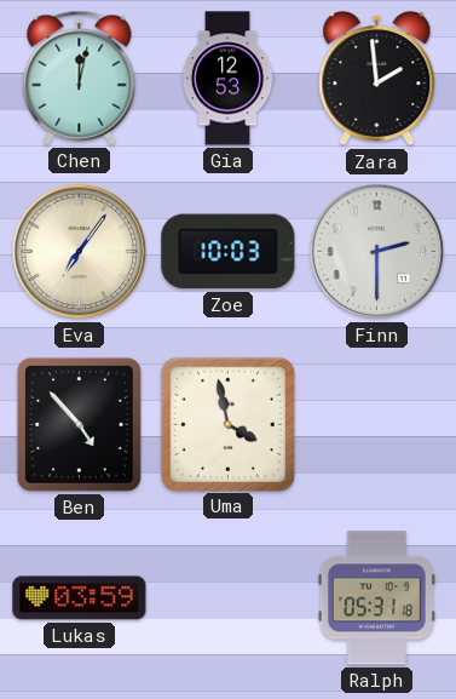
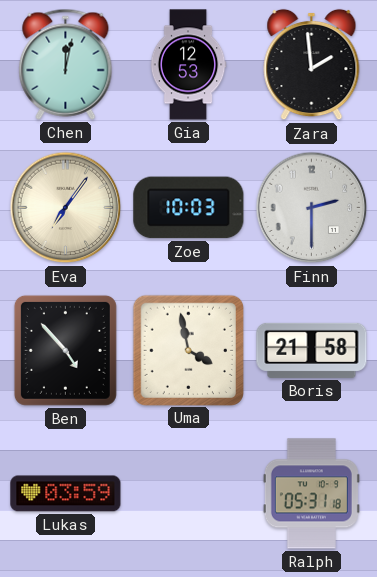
Boris: none -> 21:58
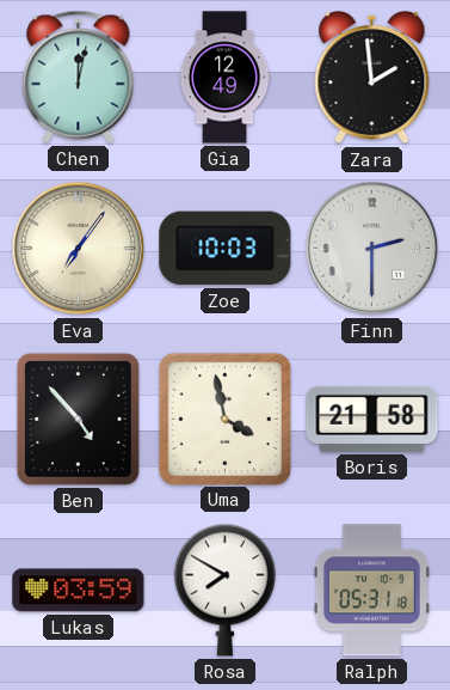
Gia: 12:53 -> 12:49
Rosa: none -> 7:50
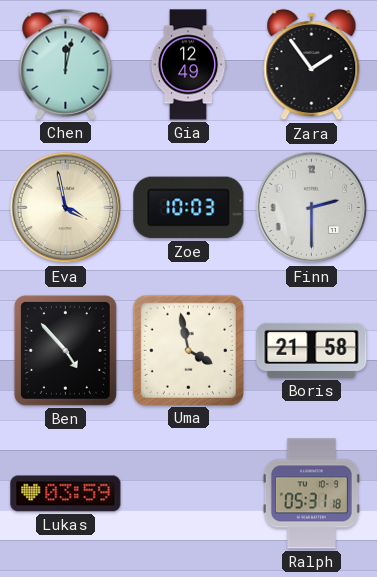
Zara: 1:59 -> 1:54
Eva: 7:06 -> 3:58
Rosa: 7:50 -> none
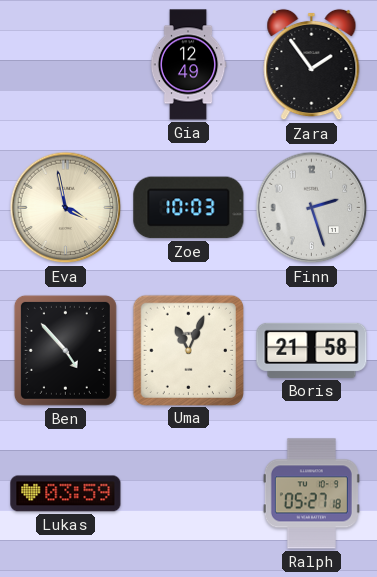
Chen: 12:02 -> none
Finn: 2:30 -> 2:27
Uma: 3:58 -> 11:04
Ralph: 05:31 -> 05:27
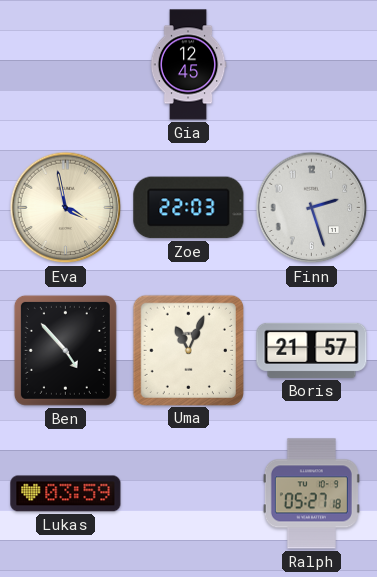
Gia: 12:49 -> 12:45
Zara: 1:54 -> none
Zoe: 10:03 -> 22:03
Boris: 21:58 -> 21:57
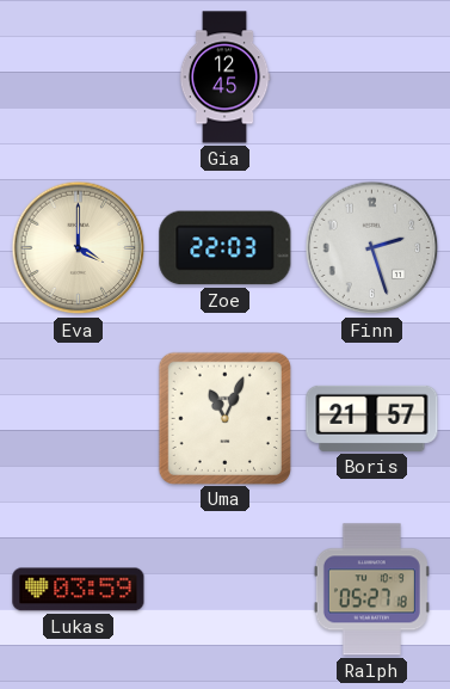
Eva: 3:58 -> 4:00
Ben: 4:53 -> none
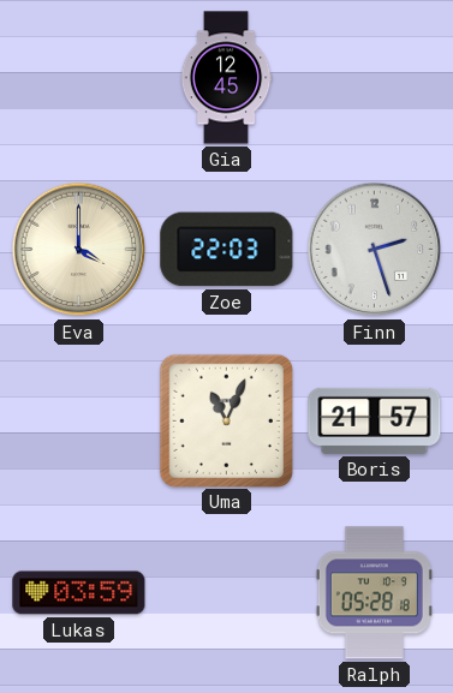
Ralph: 05:27 -> 05:28
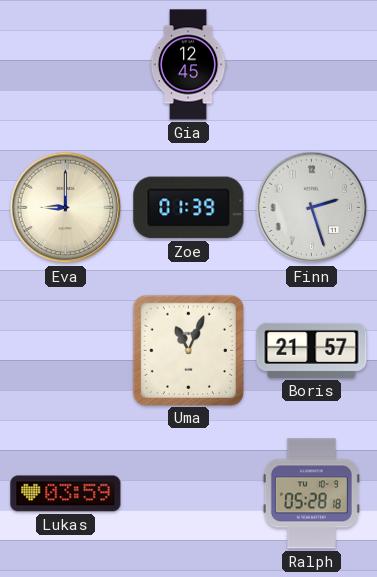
Eva: 4:00 -> 9:00
Zoe: 22:03 -> 01:39
